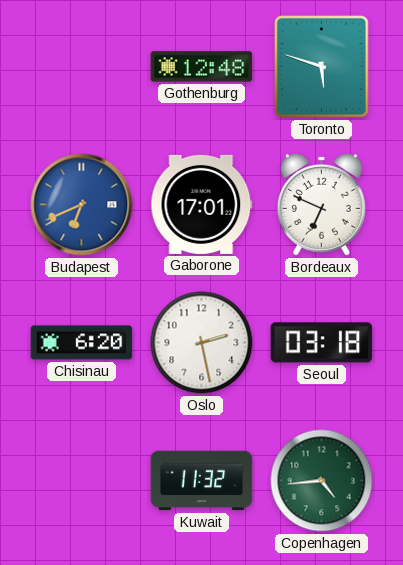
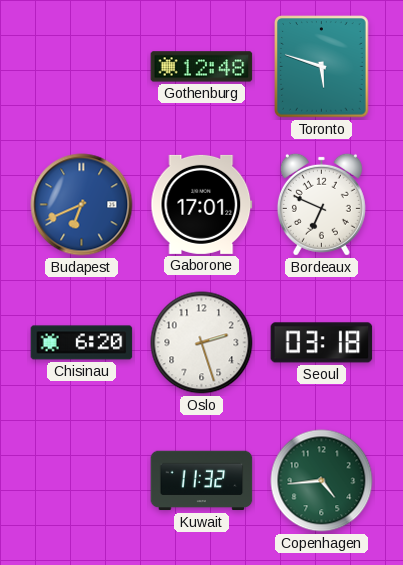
Oslo: 2:28 -> 2:27
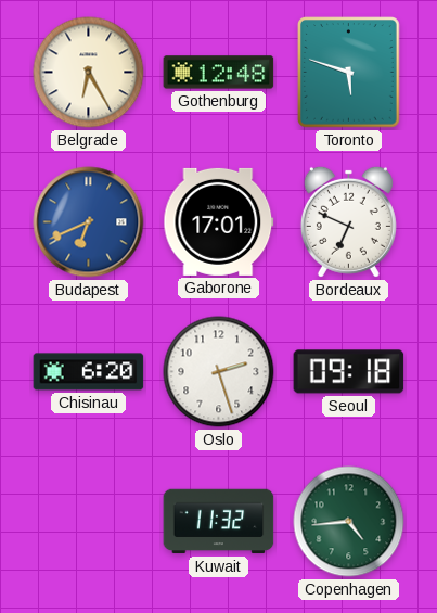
Belgrade: none -> 6:25
Seoul: 03:18 -> 09:18
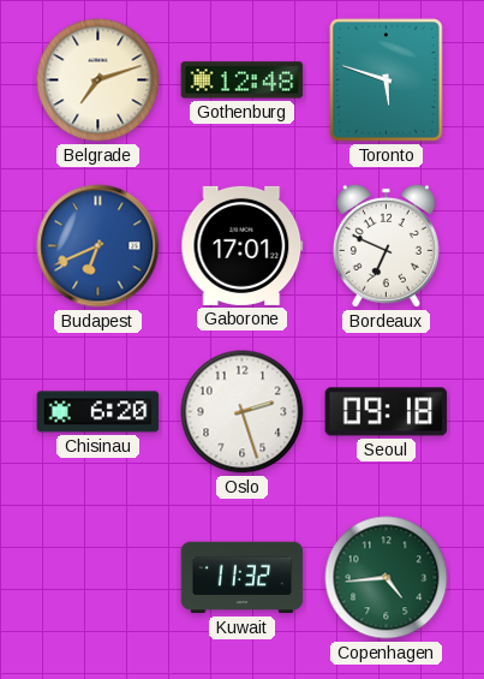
Belgrade: 6:25 -> 7:12
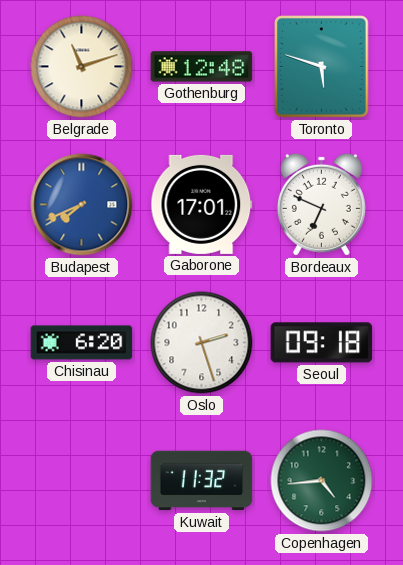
Belgrade: 7:12 -> 11:12
Budapest: 6:41 -> 7:41
